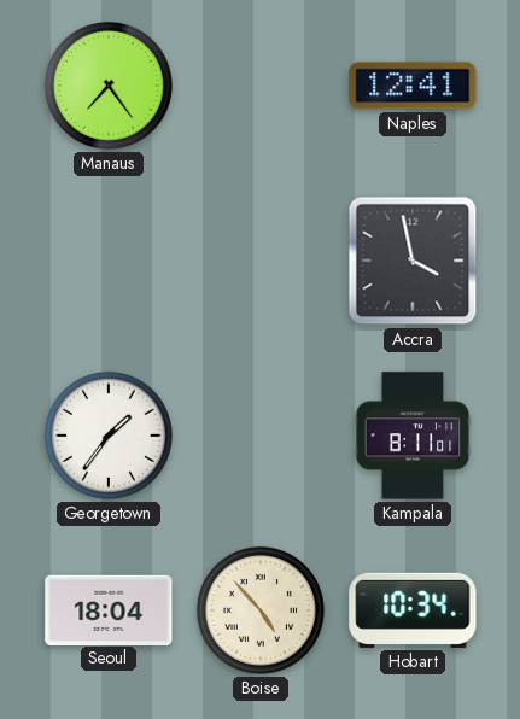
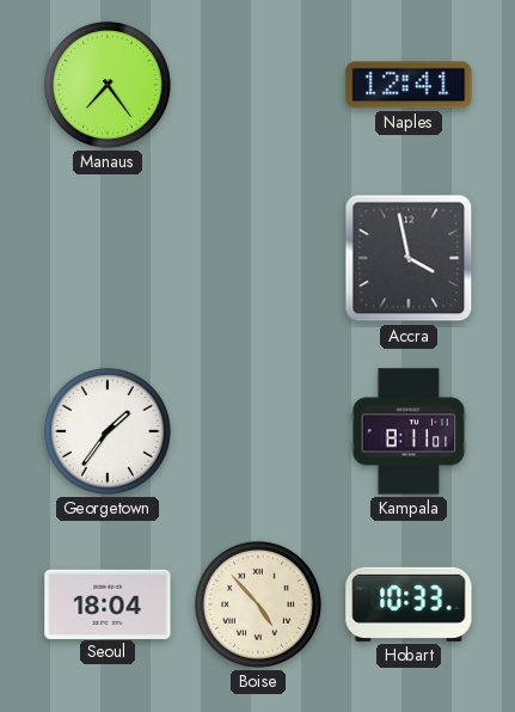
Hobart: 10:34 -> 10:33
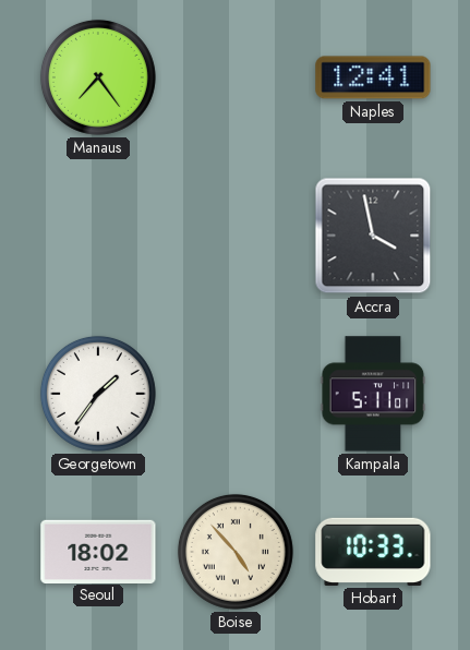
Kampala: 8:11 -> 5:11
Seoul: 18:04 -> 18:02
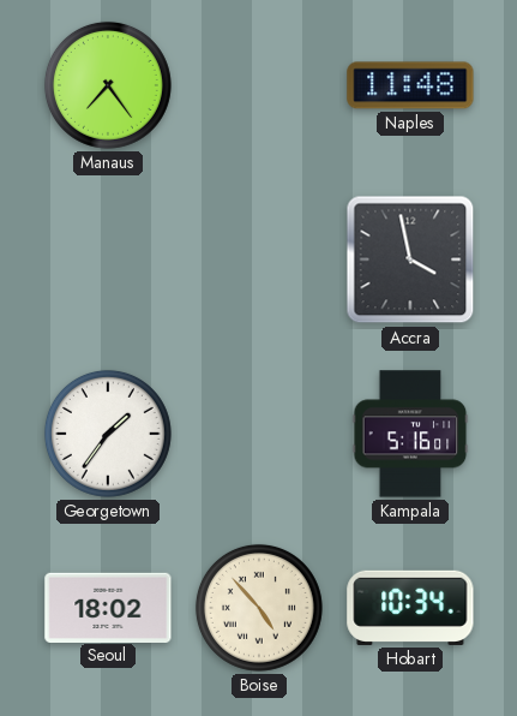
Naples: 12:41 -> 11:48
Kampala: 5:11 -> 5:16
Hobart: 10:33 -> 10:34
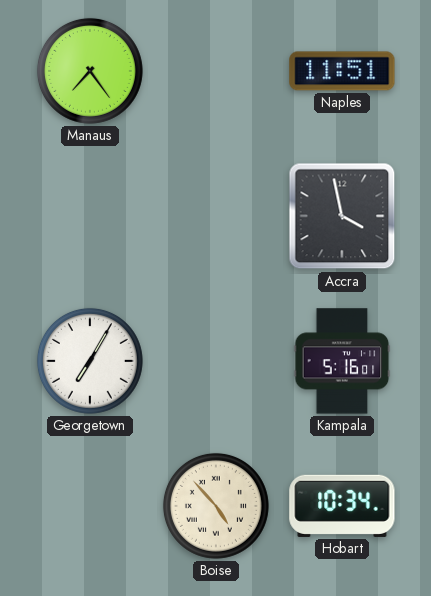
Naples: 11:48 -> 11:51
Georgetown: 1:36 -> 7:05
Seoul: 18:02 -> none
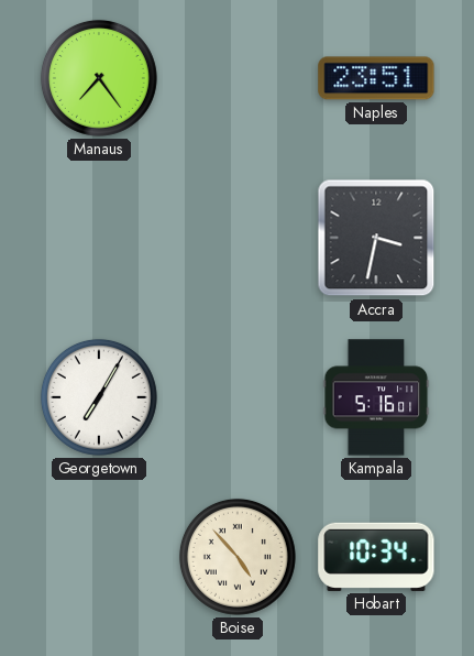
Naples: 11:51 -> 23:51
Accra: 3:58 -> 3:32
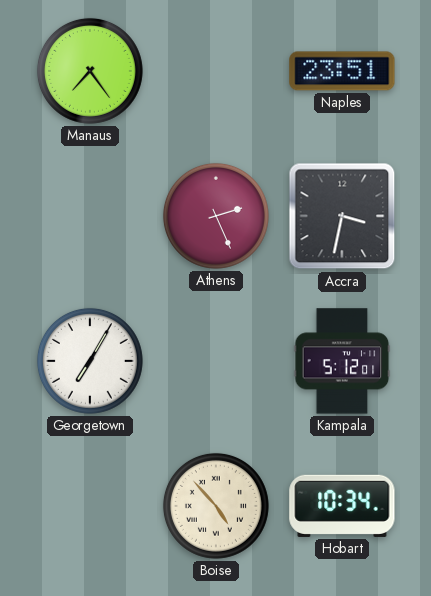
Athens: none -> 2:26
Kampala: 5:16 -> 5:12
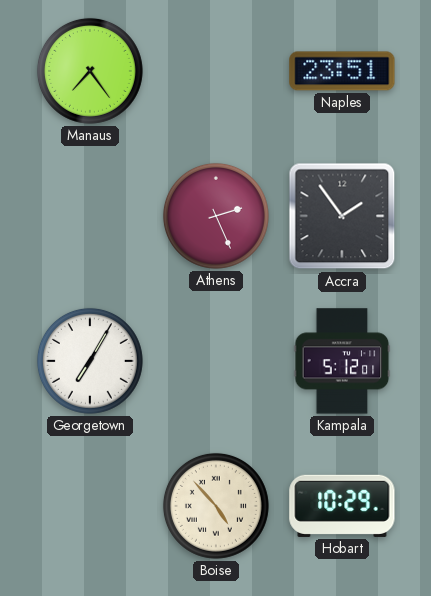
Accra: 3:32 -> 1:54
Hobart: 10:34 -> 10:29
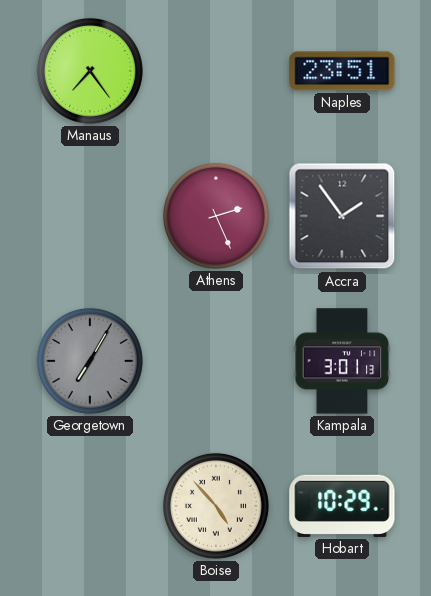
Georgetown dial: white -> grey
Kampala: 5:12 -> 3:01
